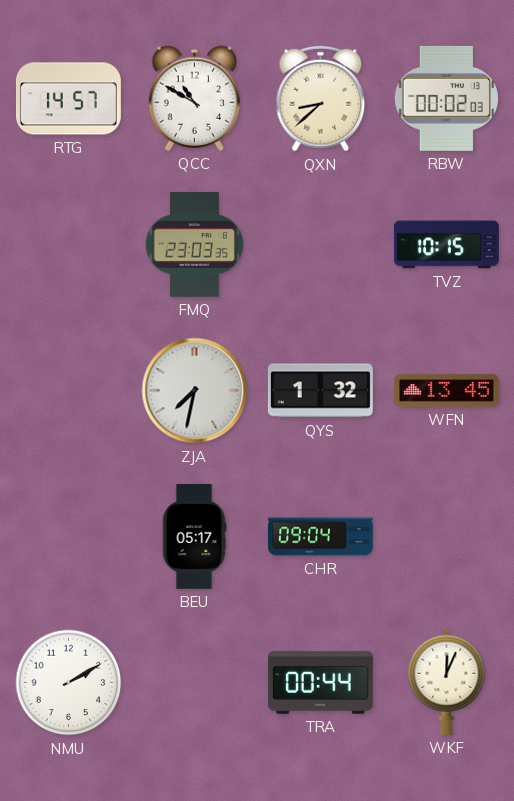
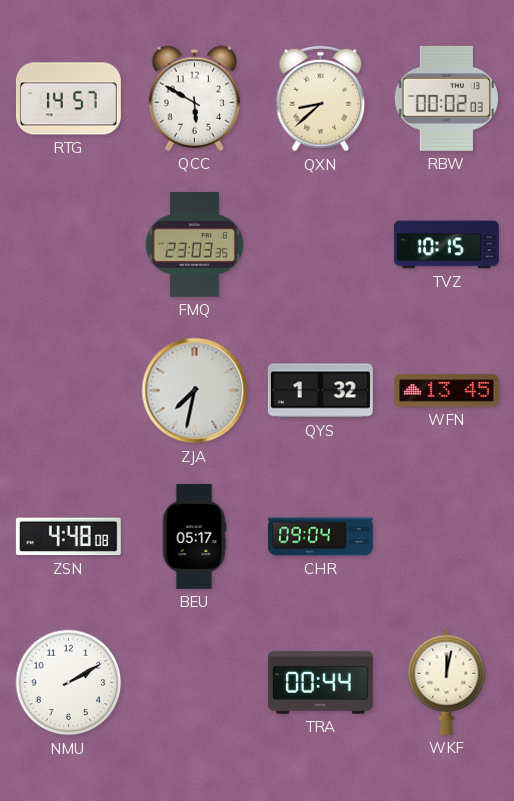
QCC: 10:50 -> 5:50
ZSN: none -> 4:48
WKF: 12:04 -> 12:02
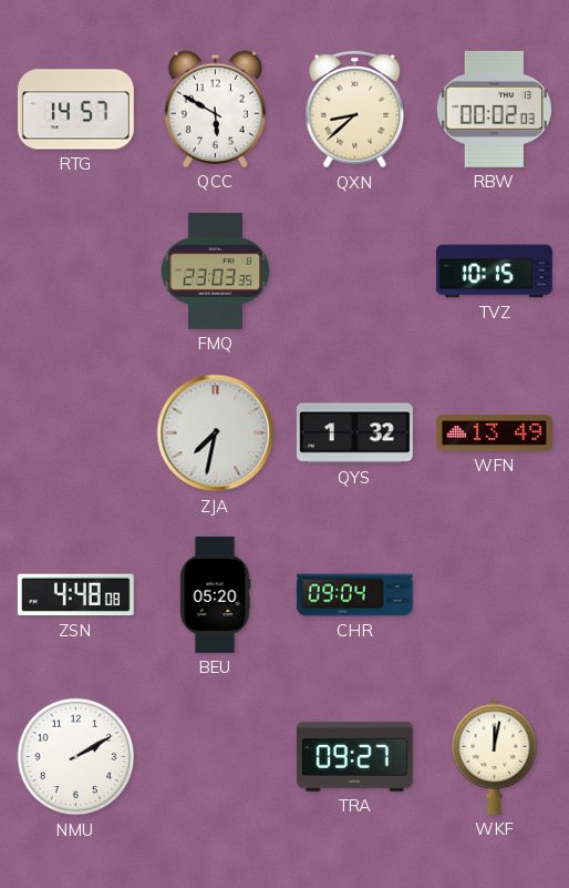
WFN: 13:45 -> 13:49
BEU: 05:17 -> 05:20
TRA: 00:44 -> 09:27
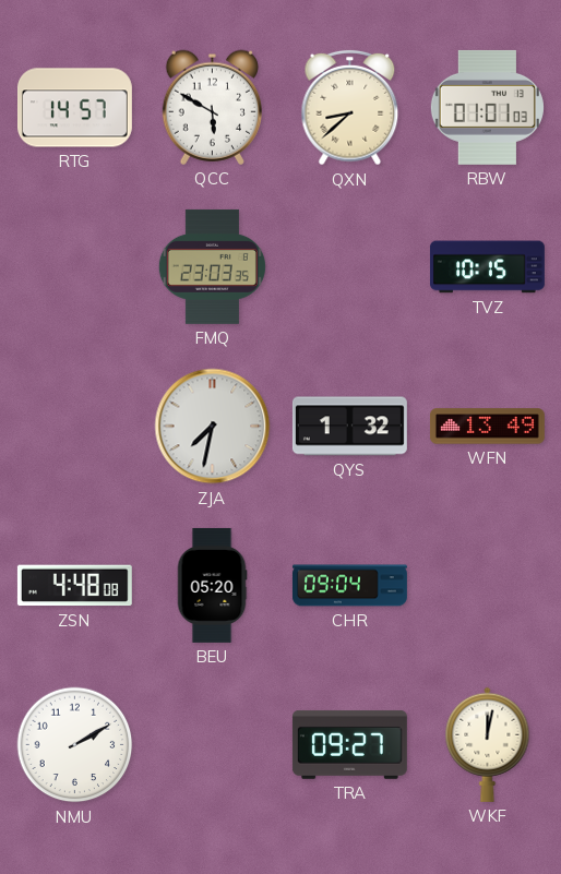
RBW: 00:02 -> 01:01
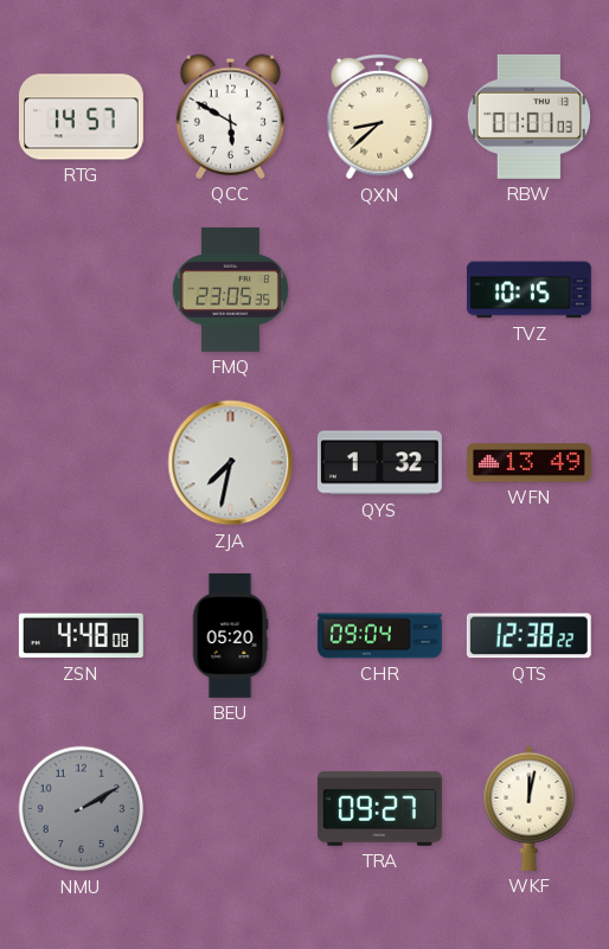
FMQ: 23:03 -> 23:05
QTS: none -> 12:38
NMU dial: white -> grey
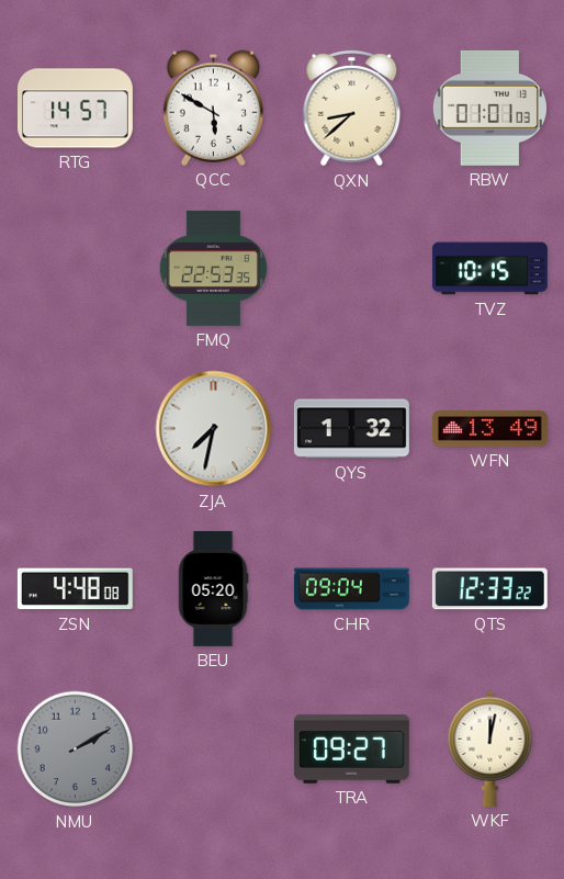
FMQ: 23:05 -> 22:53
QTS: 12:38 -> 12:33
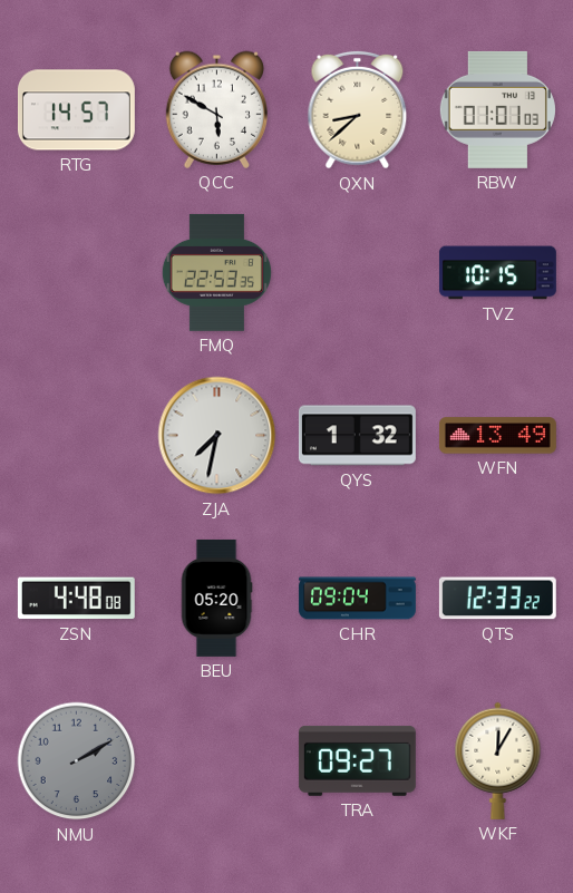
WKF: 12:02 -> 12:05
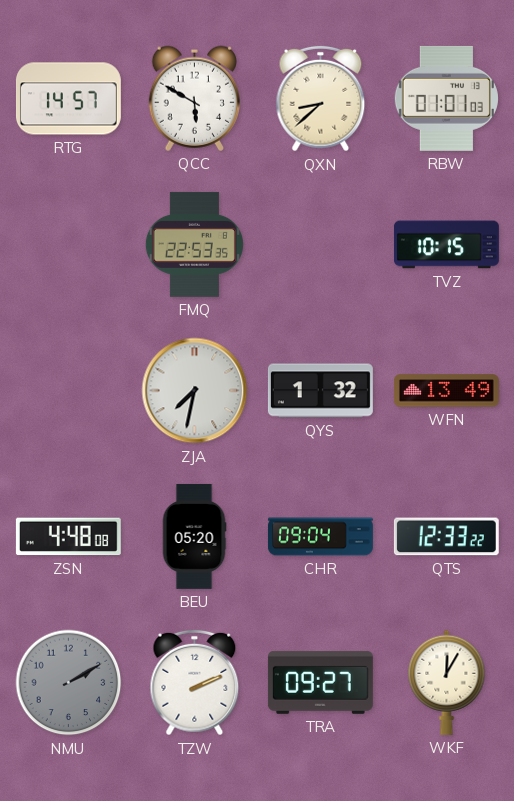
TZW: none -> 2:11
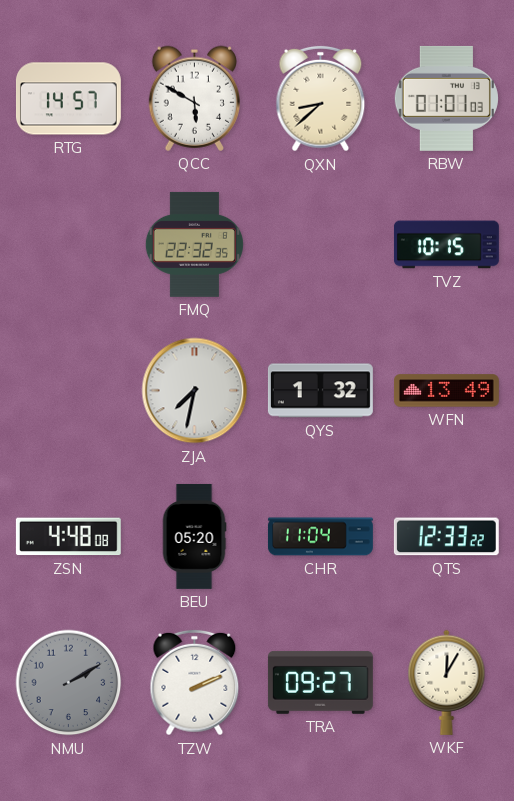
FMQ: 22:53 -> 22:32
CHR: 09:04 -> 11:04
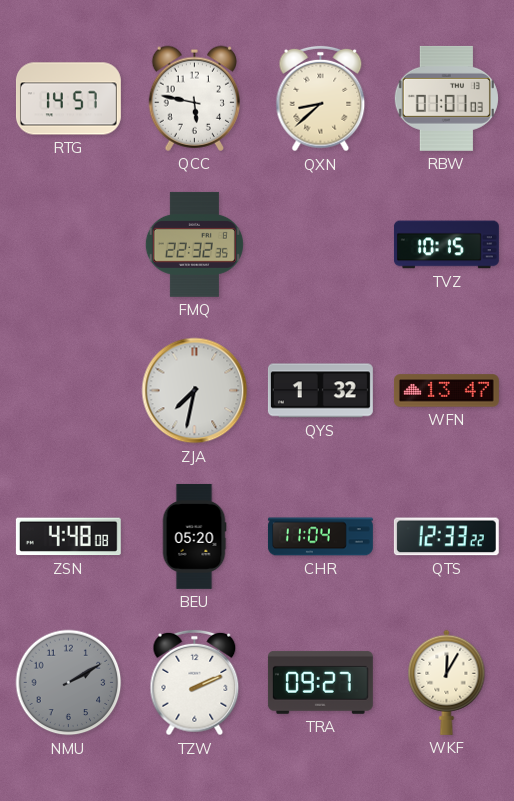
QCC: 5:50 -> 5:47
WFN: 13:49 -> 13:47
